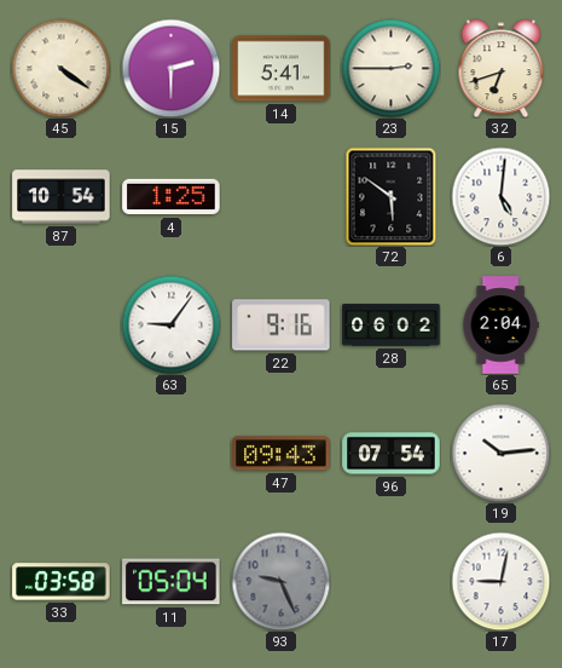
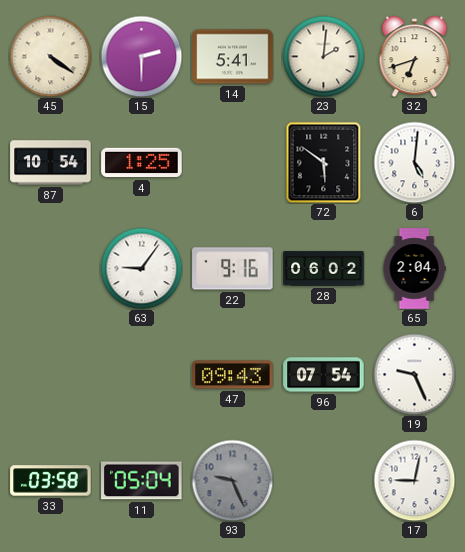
23: 2:45 -> 2:01
19: 10:14 -> 9:26
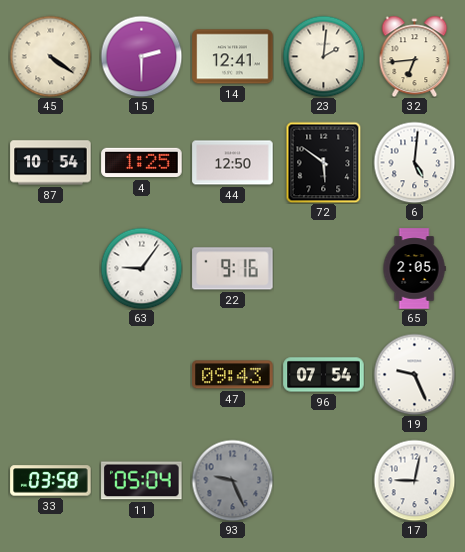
14: 5:41 -> 12:41
32: 6:42 -> 6:44
44: none -> 12:50
28: 06:02 -> none
65: 2:04 -> 2:05
